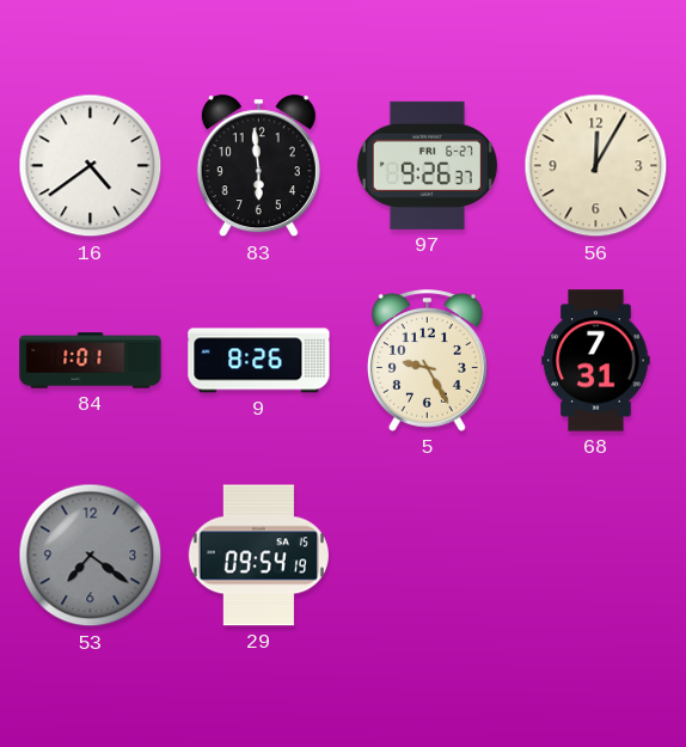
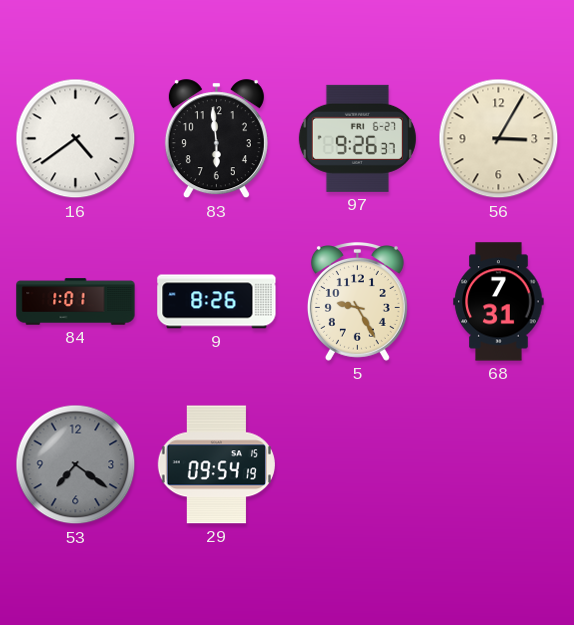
56: 12:05 -> 3:05
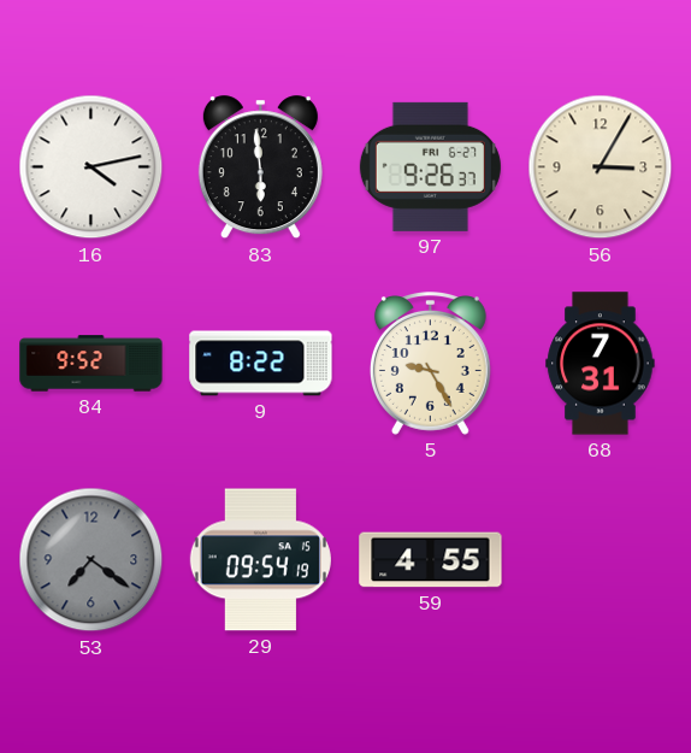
16: 4:39 -> 4:13
84: 1:01 -> 9:52
9: 8:26 -> 8:22
59: none -> 4:55
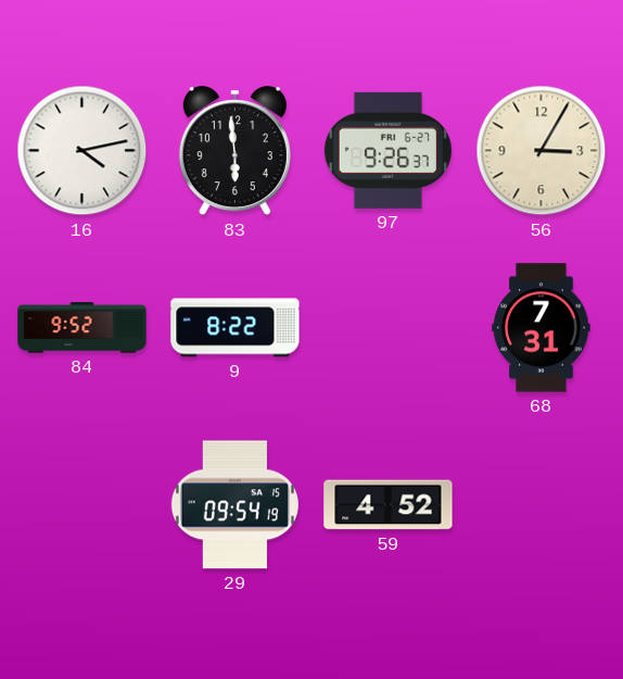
5: 9:25 -> none
53: 7:21 -> none
59: 4:55 -> 4:52
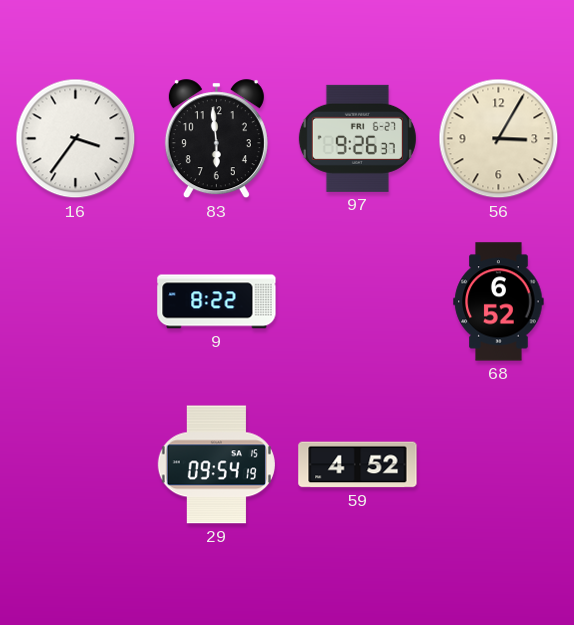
16: 4:13 -> 3:36
84: 9:52 -> none
68: 7:31 -> 6:52
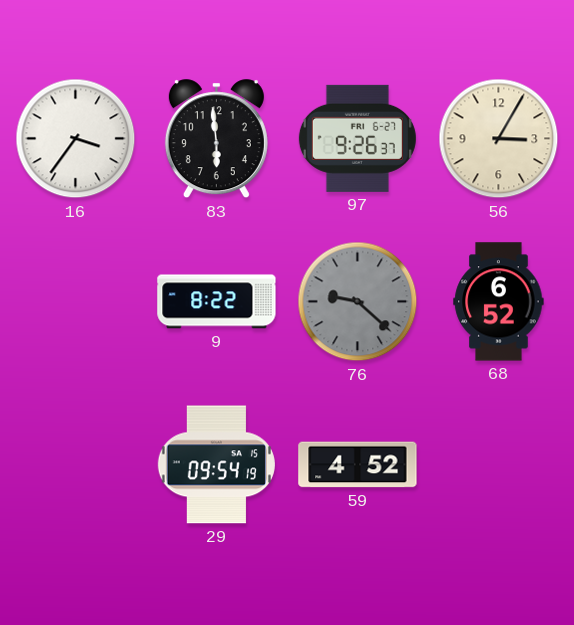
76: none -> 9:22
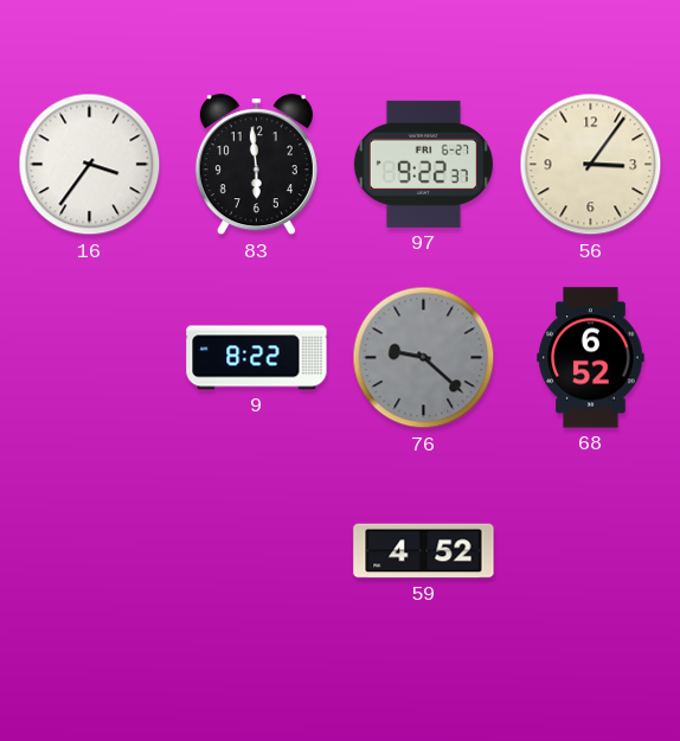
97: 9:26 -> 9:22
56: 3:05 -> 3:06
29: 09:54 -> none
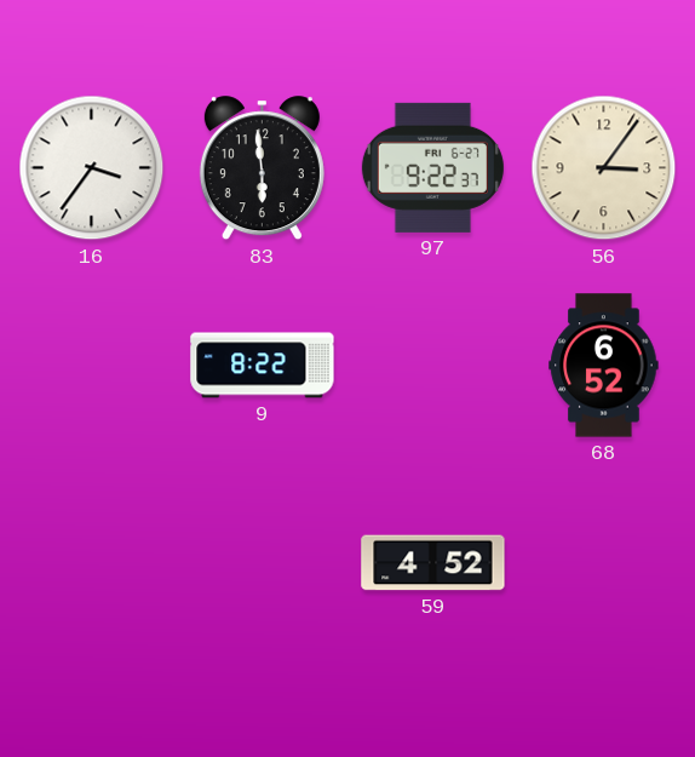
76: 9:22 -> none
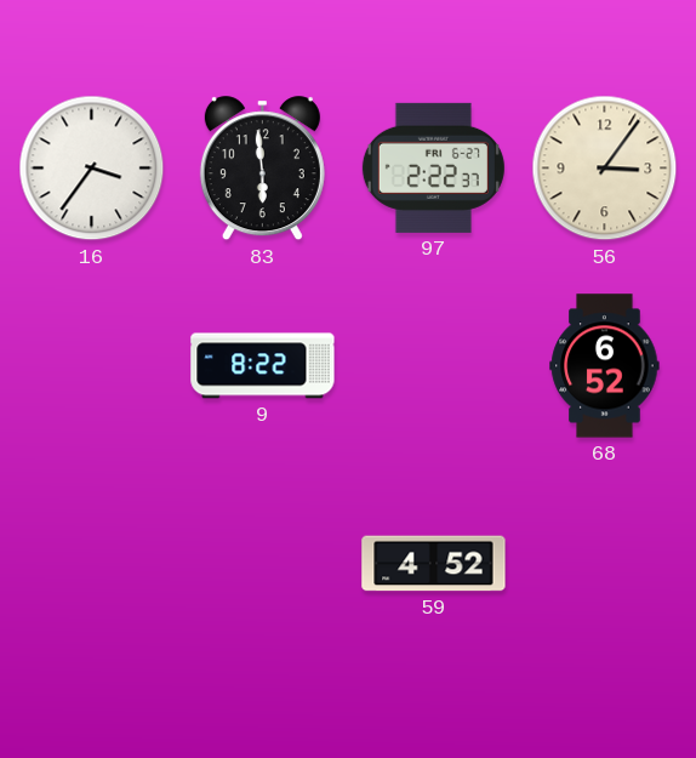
97: 9:22 -> 2:22
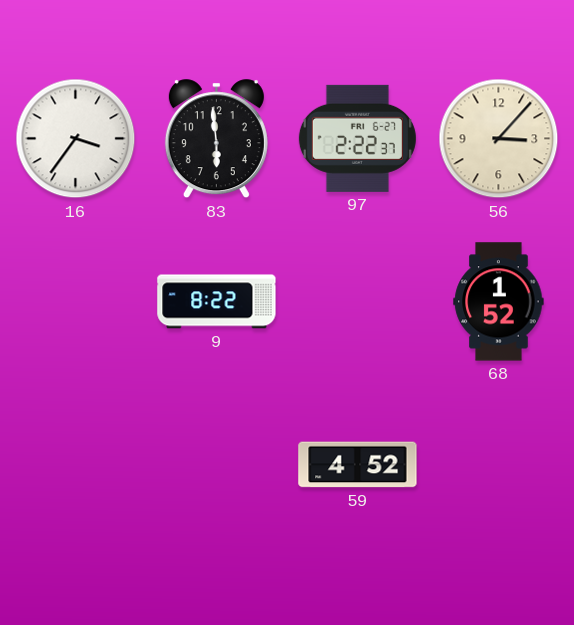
56: 3:06 -> 3:07
68: 6:52 -> 1:52
